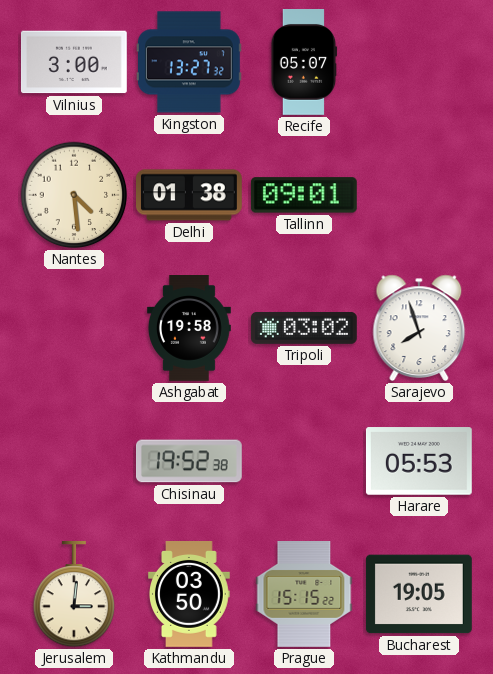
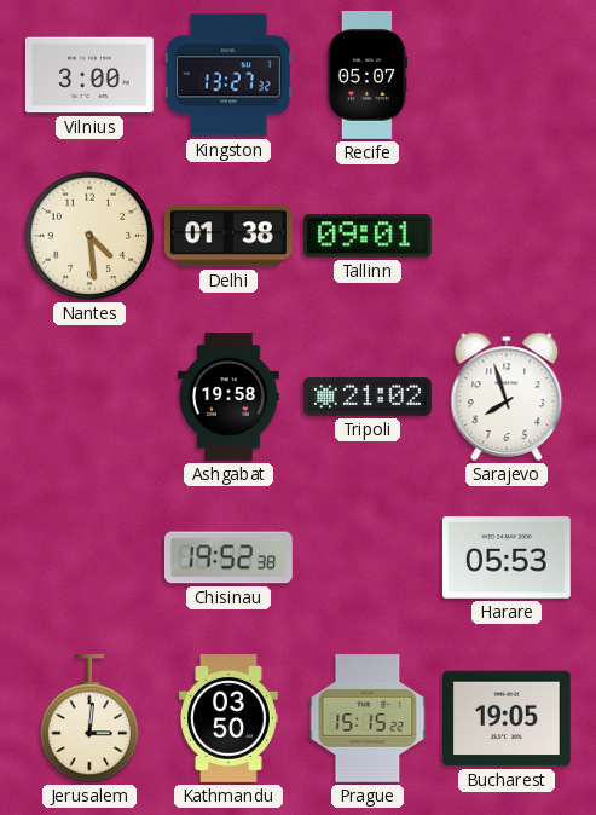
Tripoli: 03:02 -> 21:02
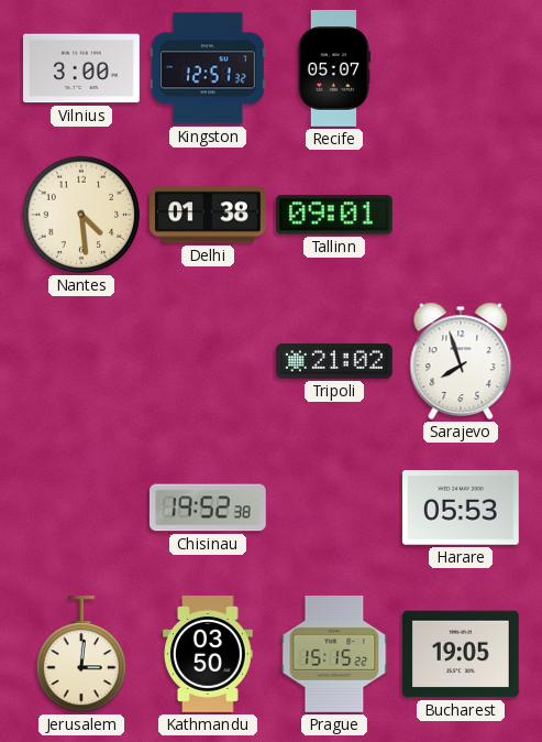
Kingston: 13:27 -> 12:51
Ashgabat: 19:58 -> none
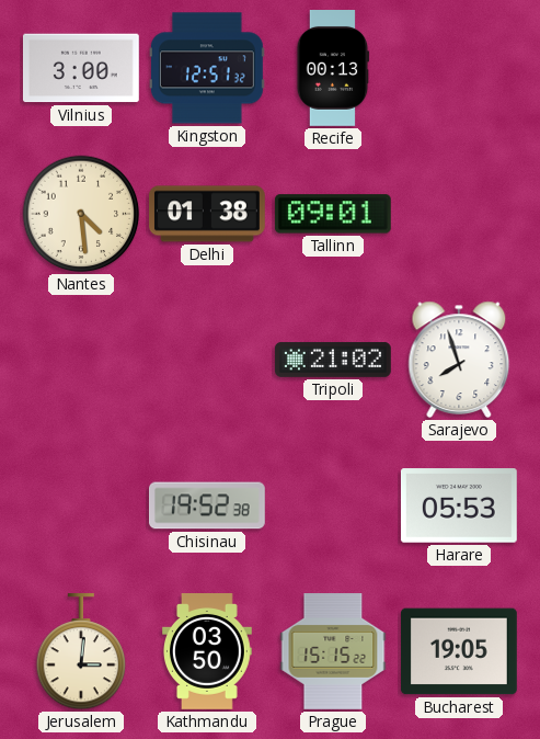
Recife: 05:07 -> 00:13
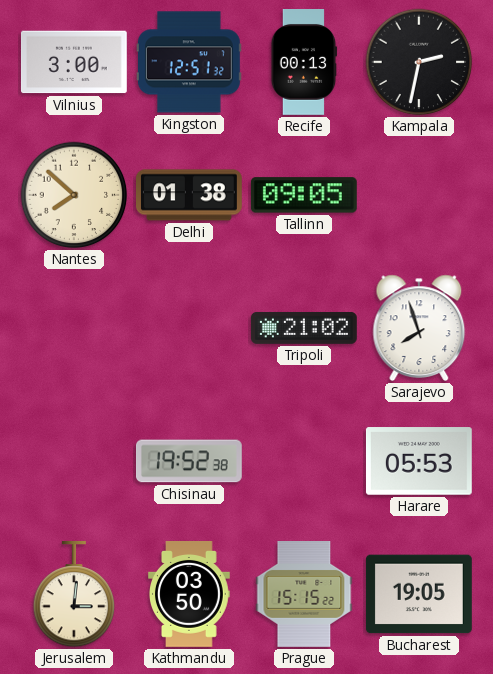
Kampala: none -> 2:32
Nantes: 4:29 -> 7:52
Tallinn: 09:01 -> 09:05
